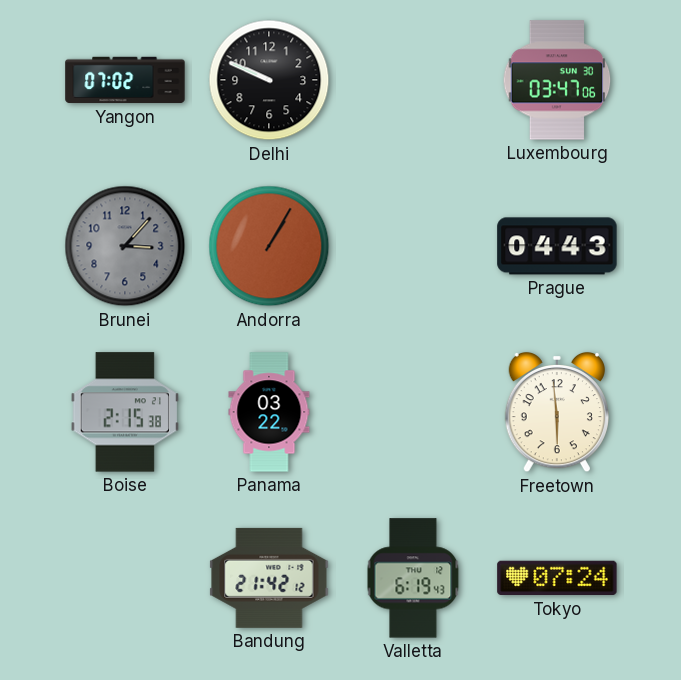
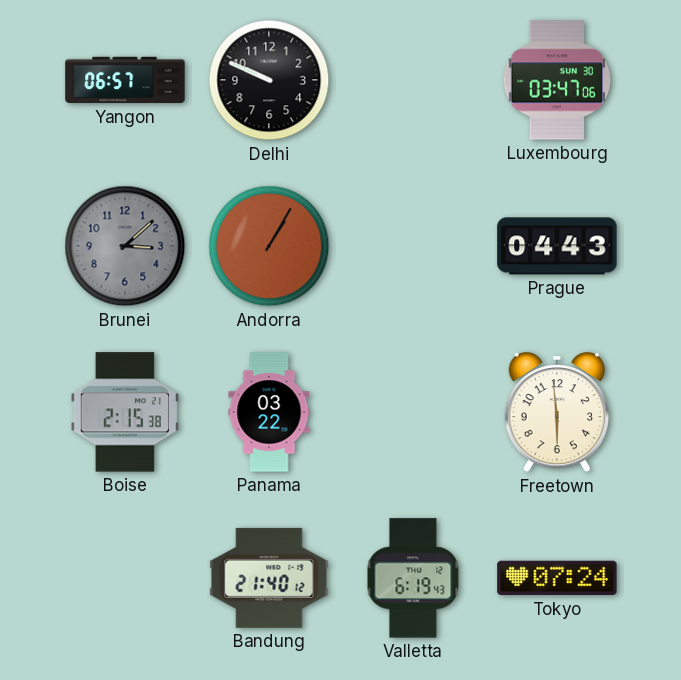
Yangon: 07:02 -> 06:57
Brunei: 3:07 -> 3:08
Bandung: 21:42 -> 21:40
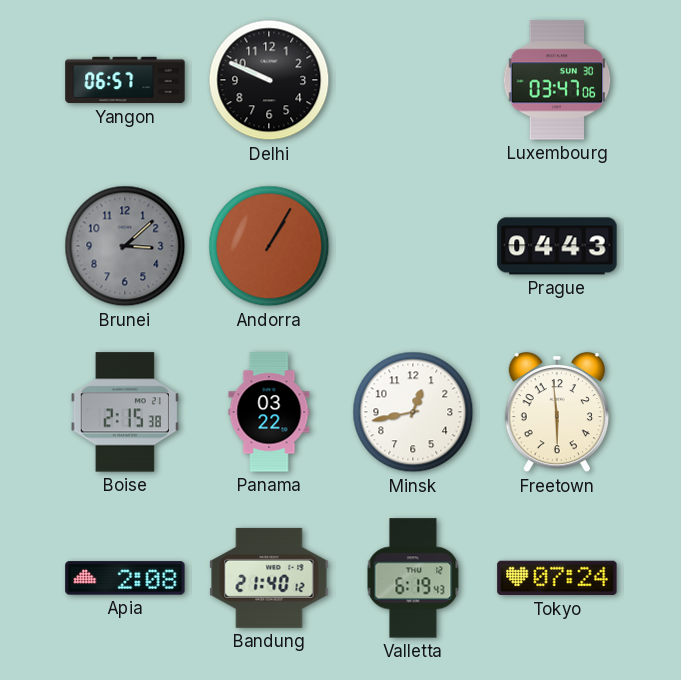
Minsk: none -> 12:43
Apia: none -> 2:08
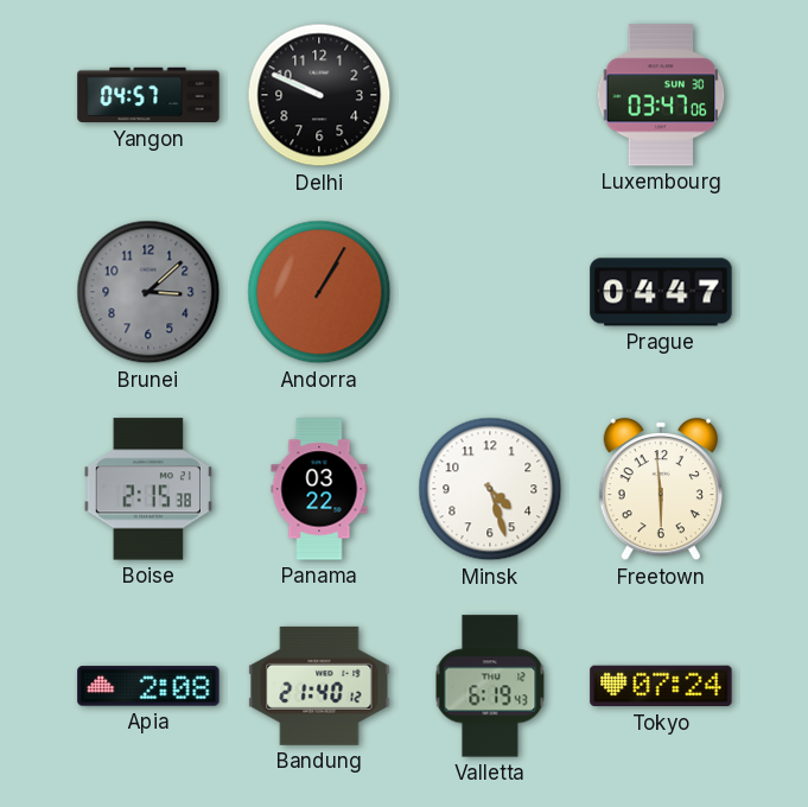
Yangon: 06:57 -> 04:57
Prague: 04:43 -> 04:47
Minsk: 12:43 -> 4:27
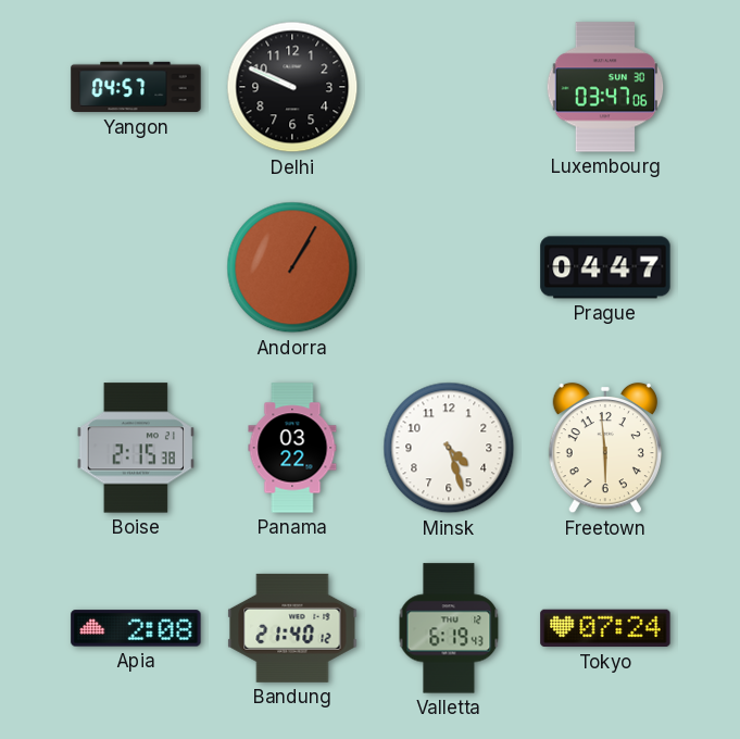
Brunei: 3:08 -> none
